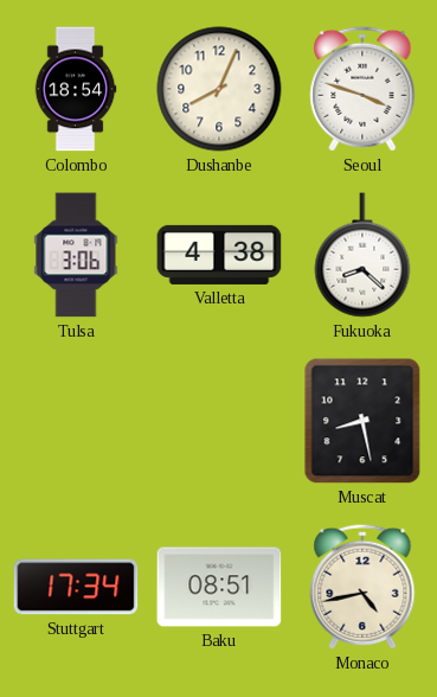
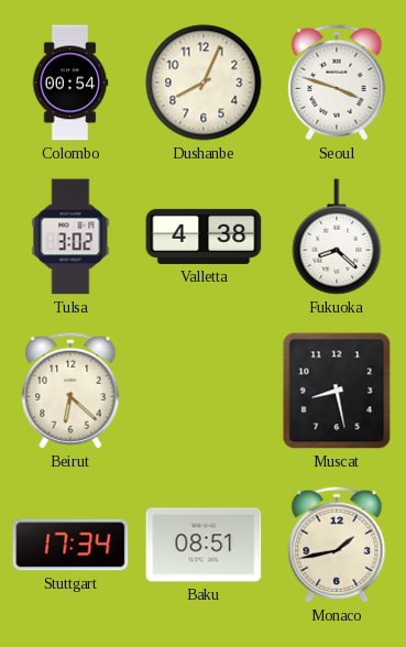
Colombo: 18:54 -> 00:54
Tulsa: 3:06 -> 3:02
Beirut: none -> 6:22
Monaco: 4:43 -> 1:43
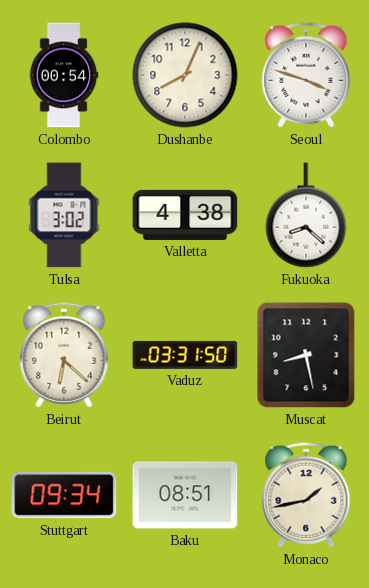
Vaduz: none -> 03:31
Stuttgart: 17:34 -> 09:34
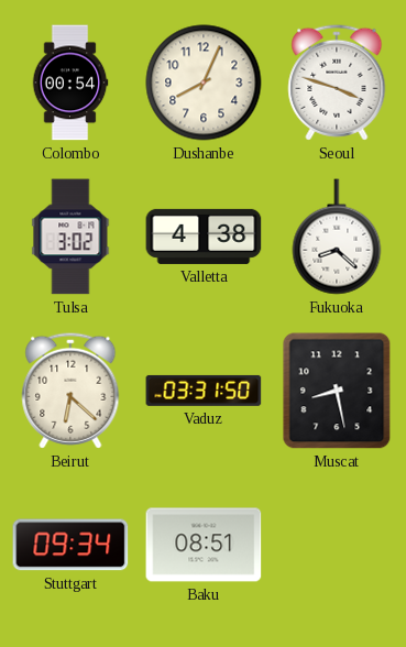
Monaco: 1:43 -> none
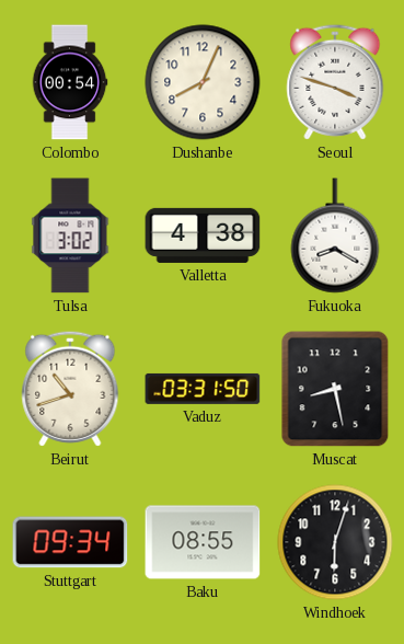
Fukuoka: 8:22 -> 8:20
Beirut: 6:22 -> 10:42
Baku: 08:51 -> 08:55
Windhoek: none -> 6:03
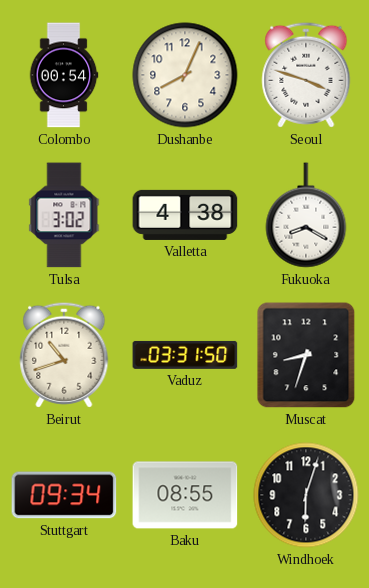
Muscat: 8:28 -> 8:33
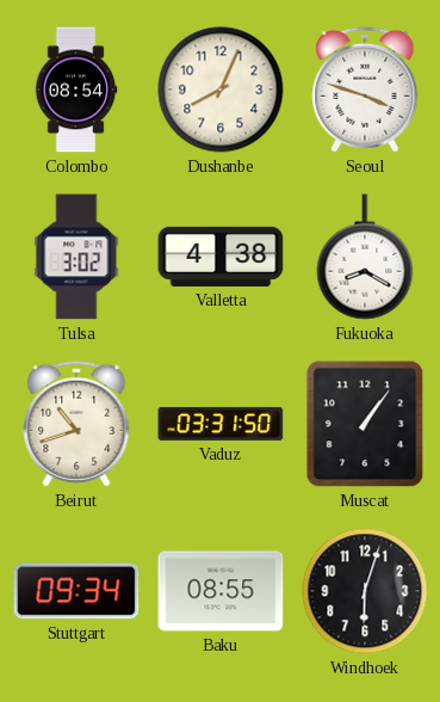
Colombo: 00:54 -> 08:54
Muscat: 8:33 -> 1:06
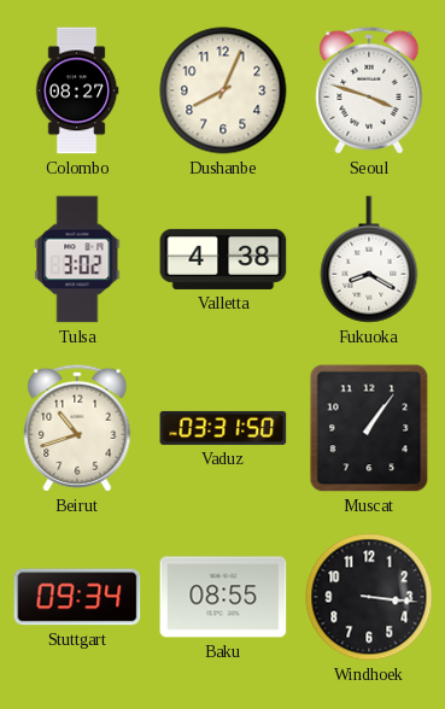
Colombo: 08:54 -> 08:27
Windhoek: 6:03 -> 3:16
